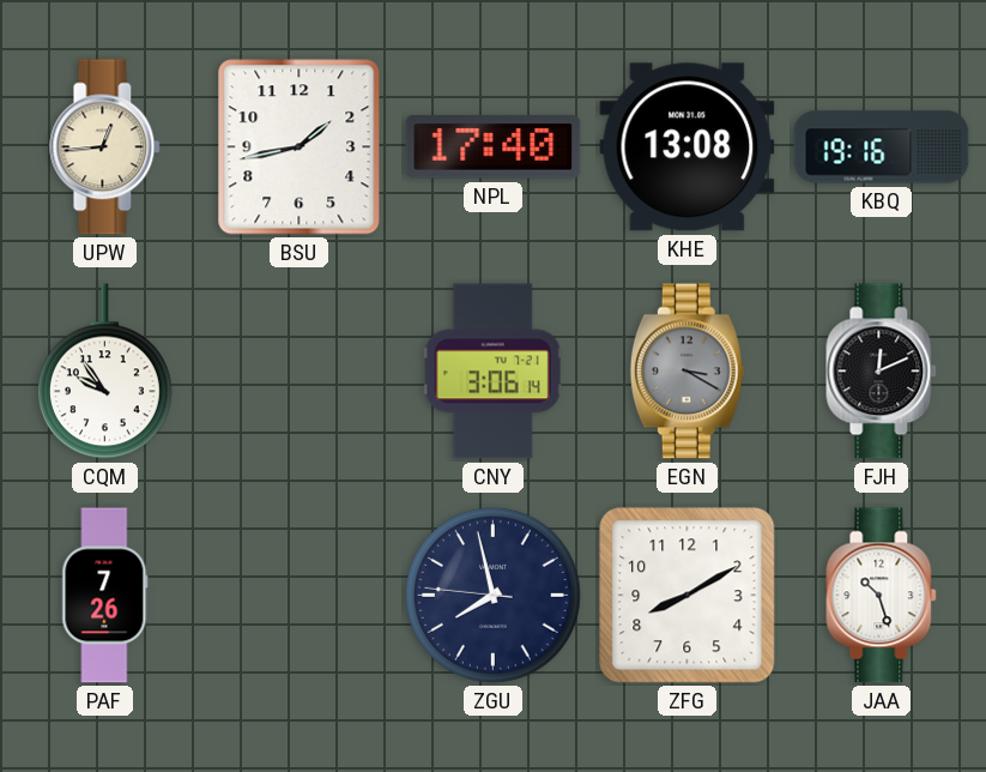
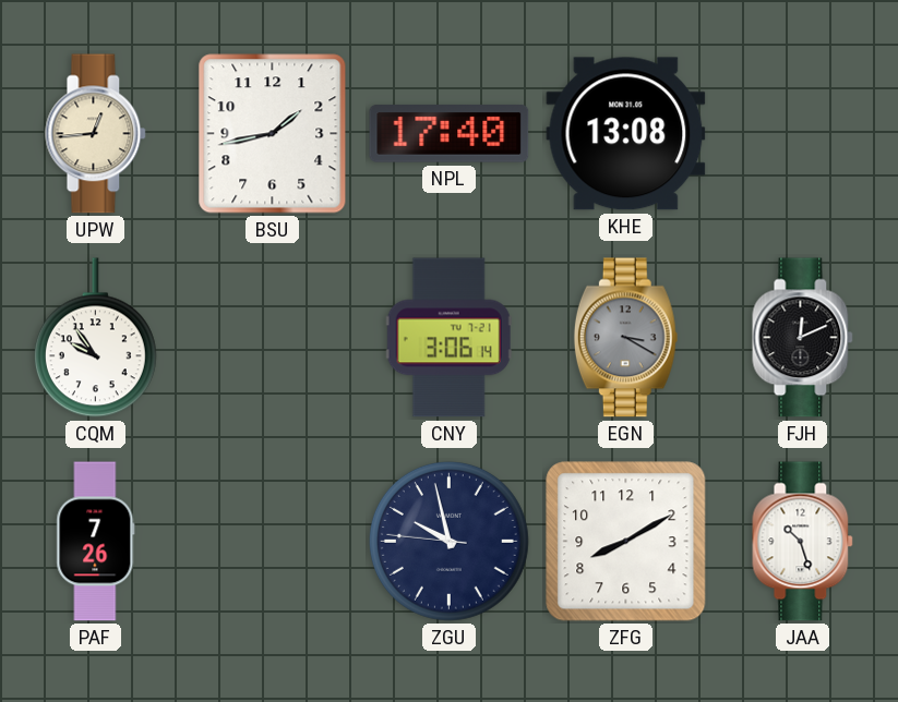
KBQ: 19:16 -> none
ZGU: 7:57 -> 9:57
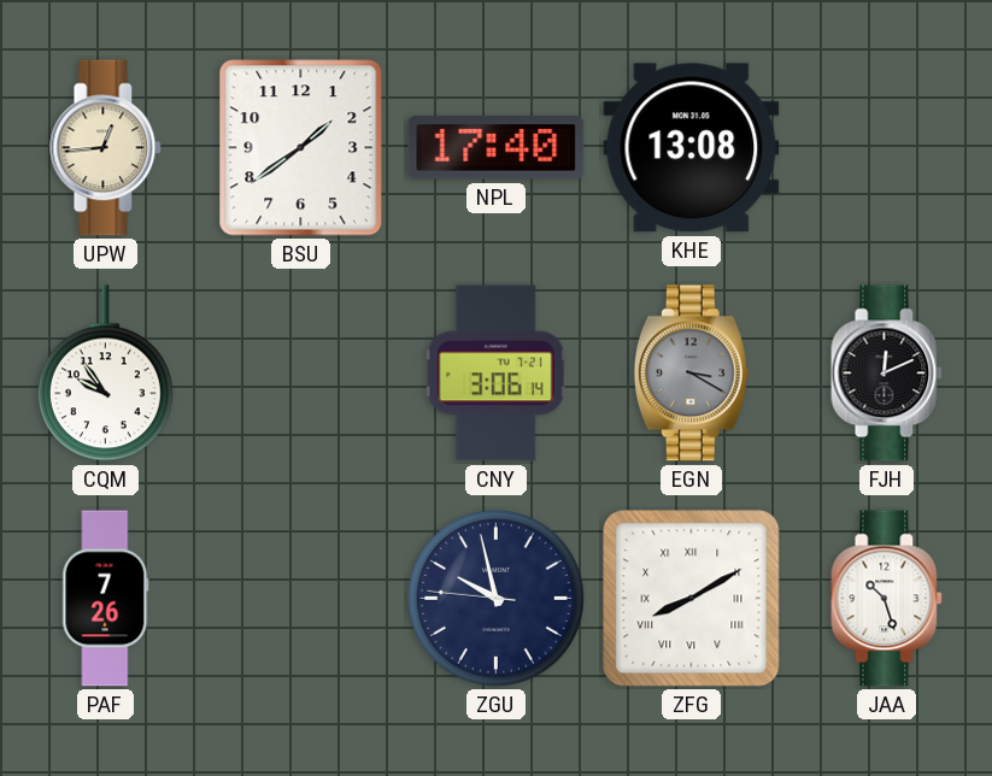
BSU: 1:43 -> 1:39
ZFG numerals: Arabic -> Roman
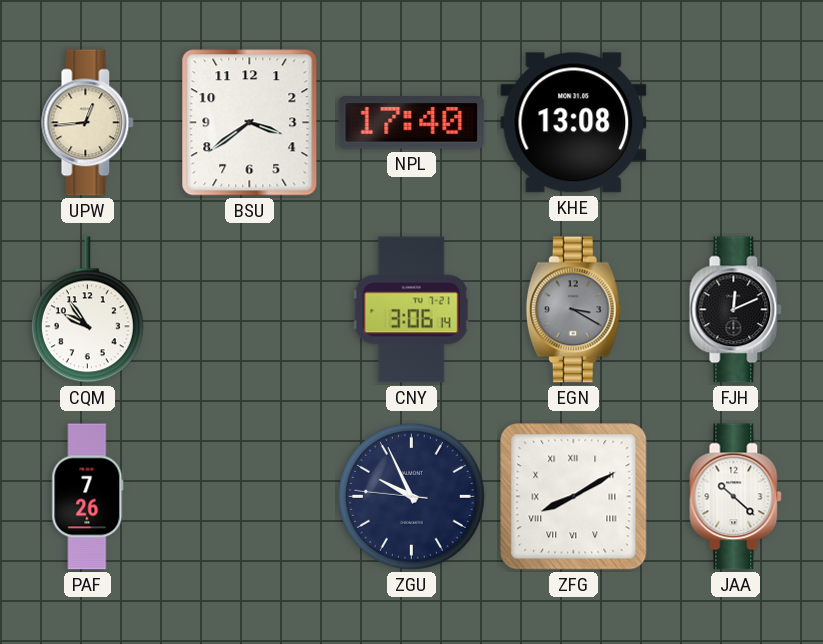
BSU: 1:39 -> 3:39
ZGU: 9:57 -> 9:55
JAA: 10:27 -> 10:22
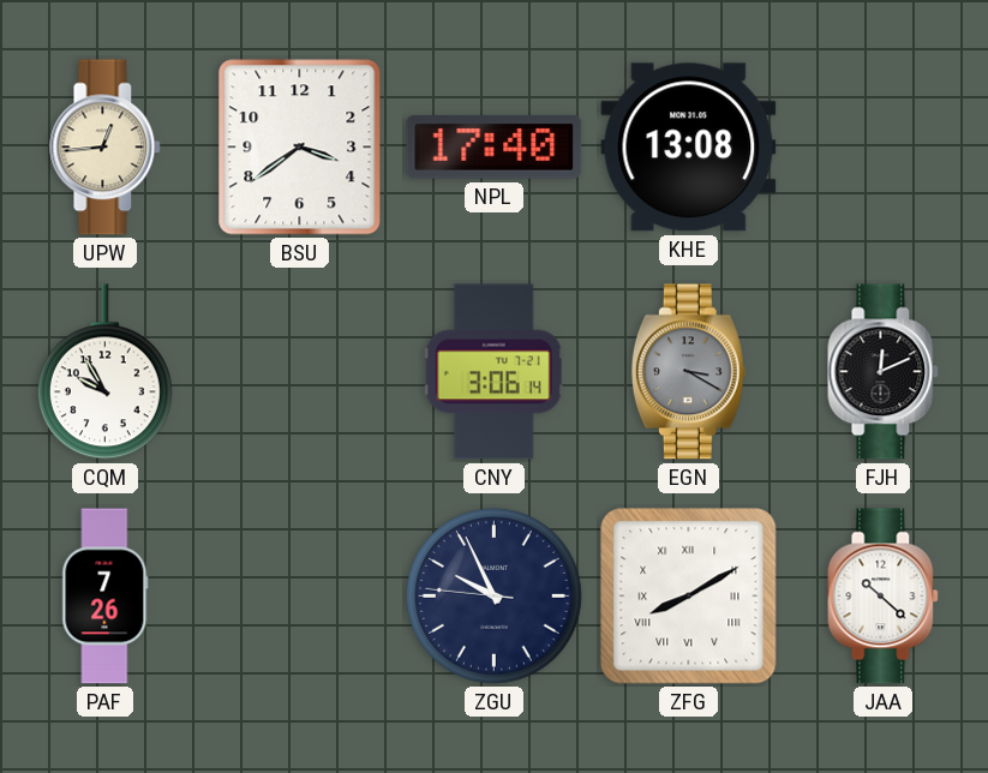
CQM: 9:54 -> 9:55
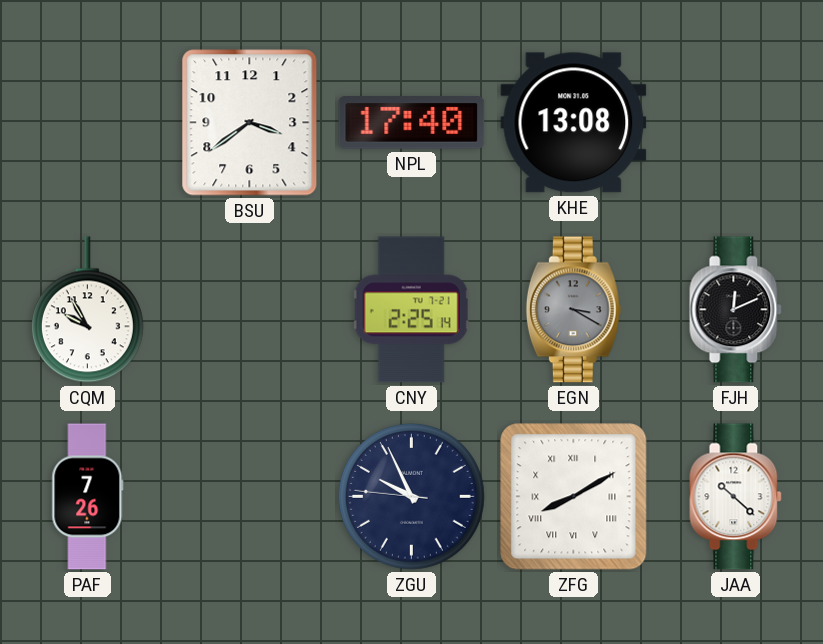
UPW: 12:44 -> none
CNY: 3:06 -> 2:25
